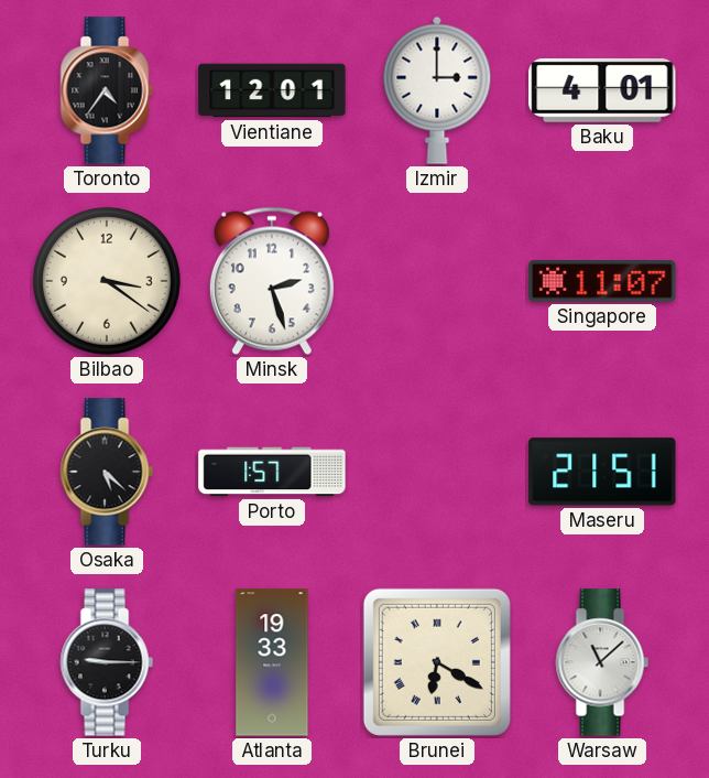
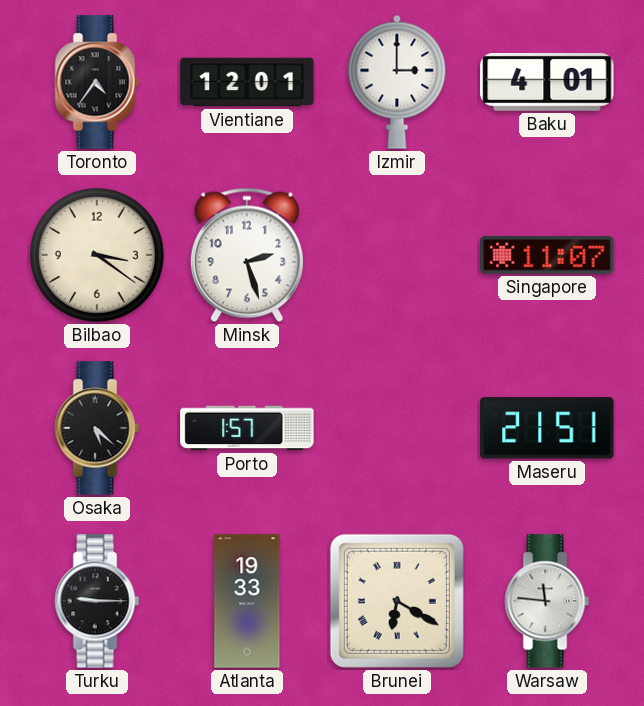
Warsaw: 11:08 -> 11:46
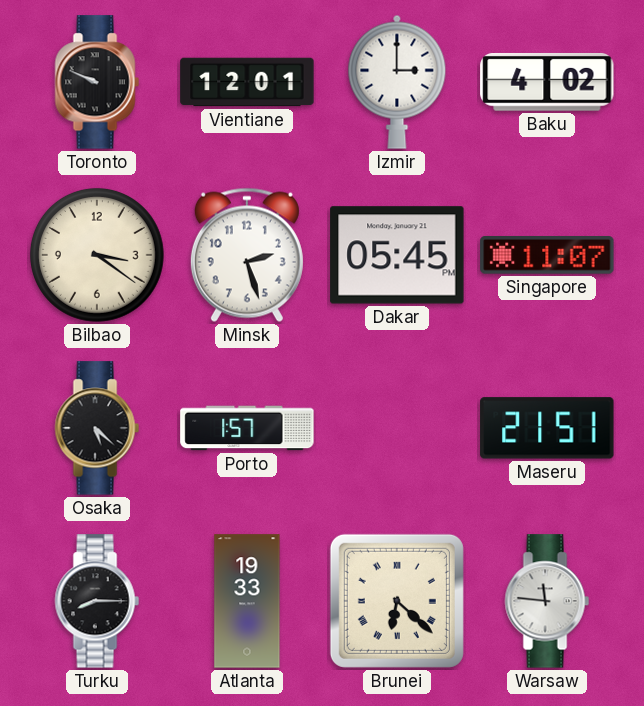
Toronto: 4:36 -> 9:49
Baku: 4:01 -> 4:02
Dakar: none -> 05:45
Turku: 9:15 -> 8:15
Brunei: 6:20 -> 6:22
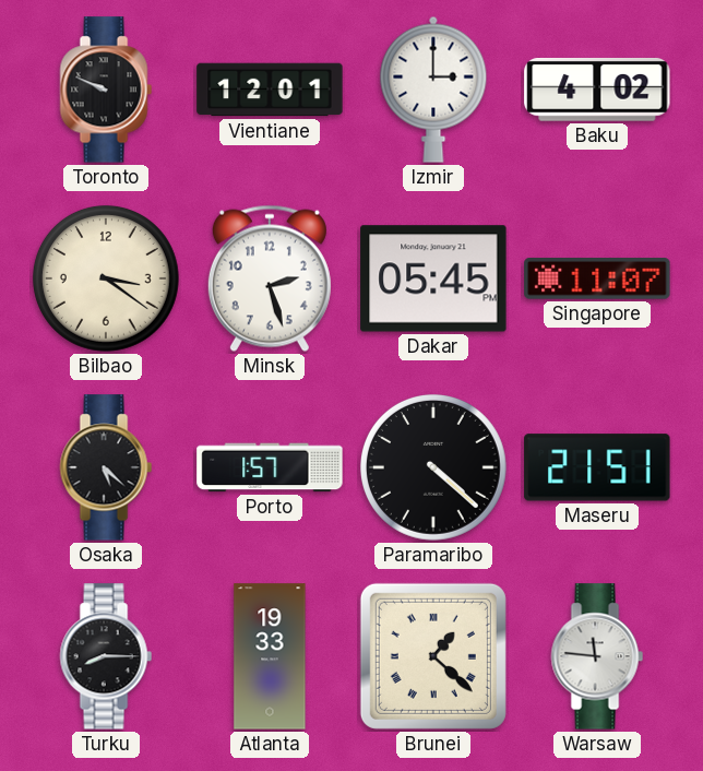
Paramaribo: none -> 4:22
Brunei: 6:22 -> 1:22
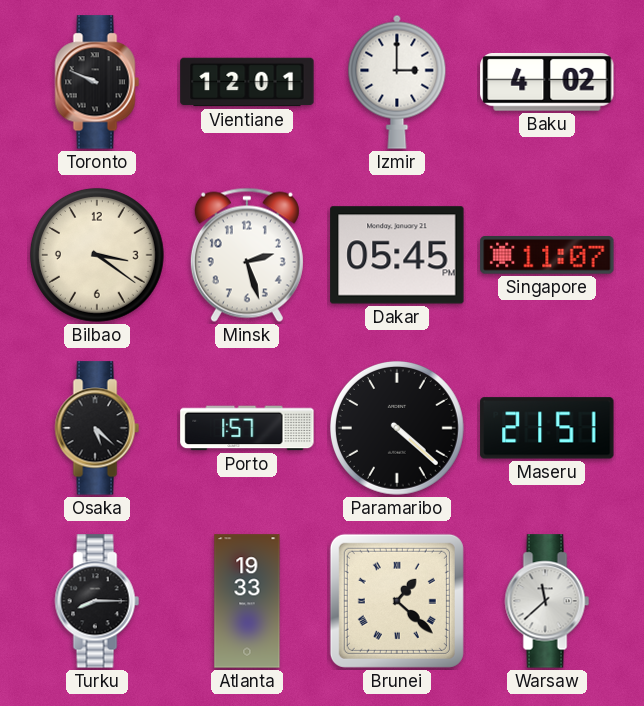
Warsaw: 11:46 -> 11:38
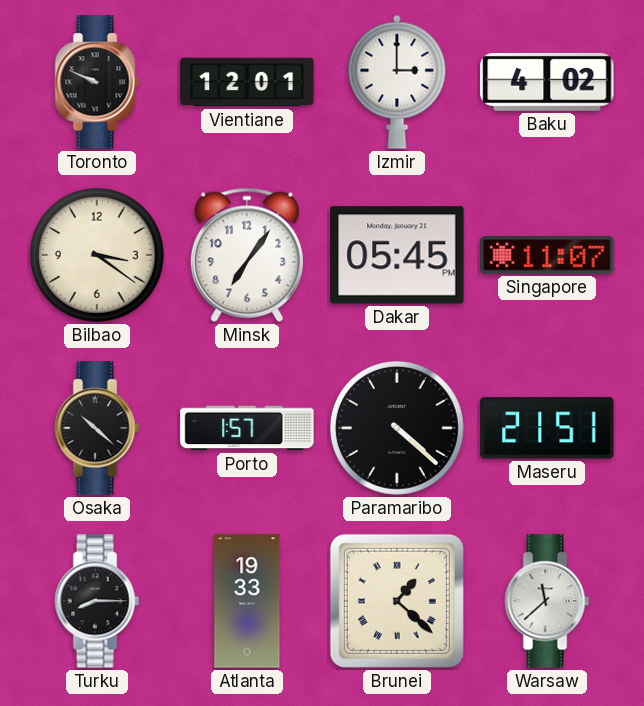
Minsk: 2:27 -> 7:06
Osaka: 5:22 -> 10:22
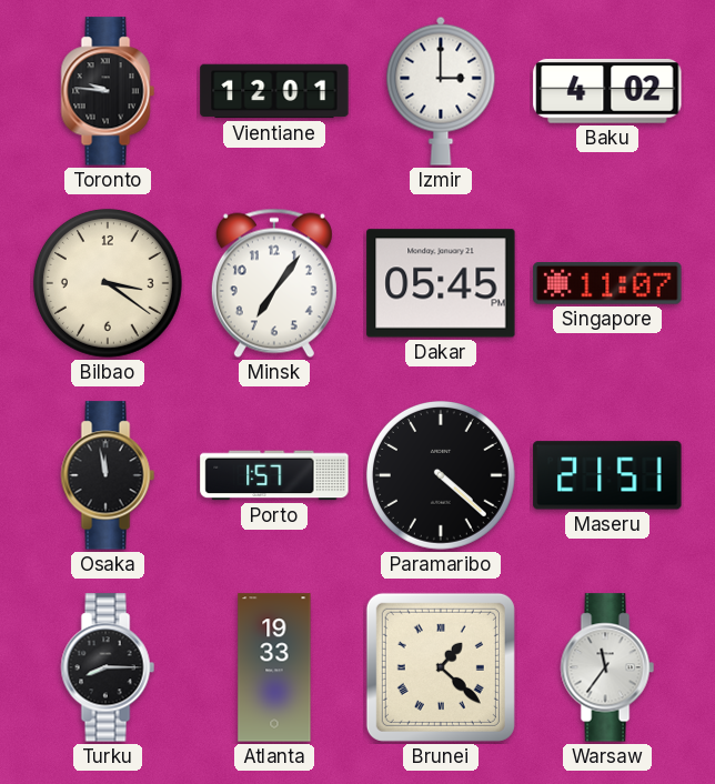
Toronto: 9:49 -> 9:46
Osaka: 10:22 -> 11:58
Warsaw: 11:38 -> 11:36
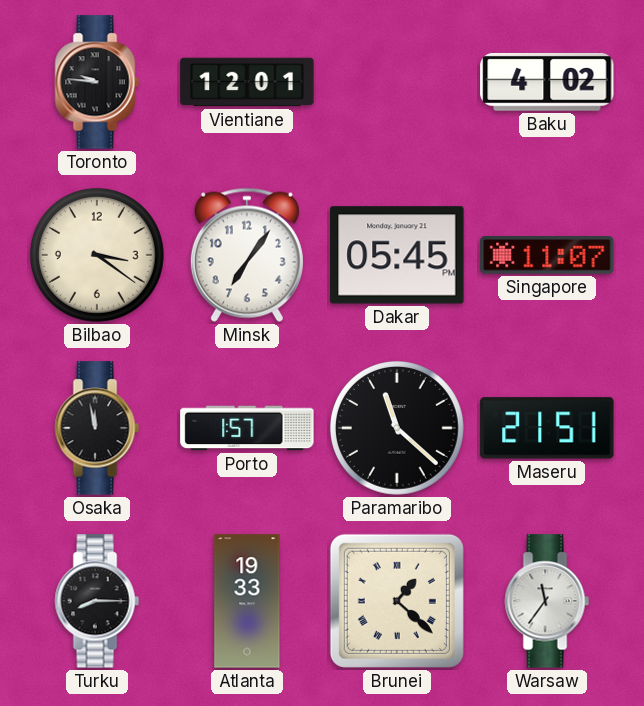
Izmir: 3:00 -> none
Paramaribo: 4:22 -> 11:22
